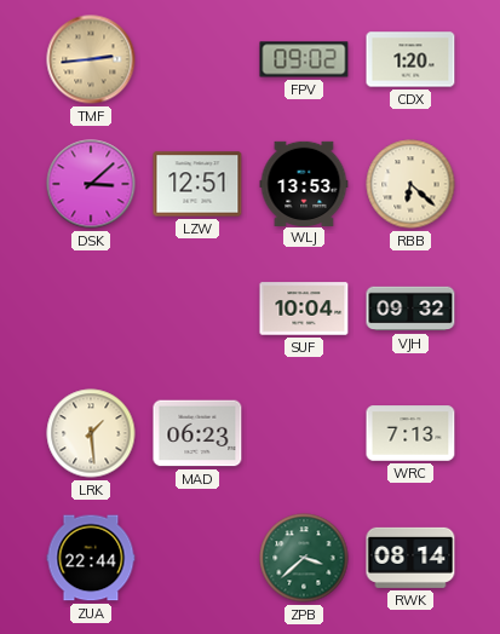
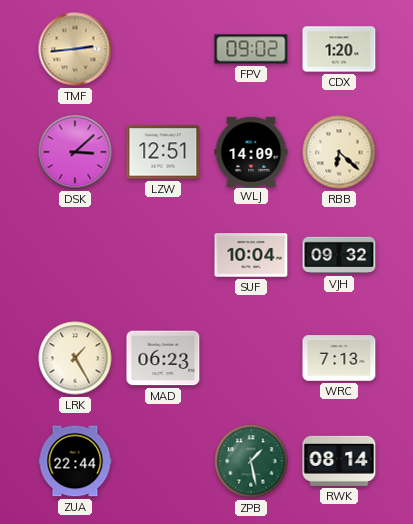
WLJ: 13:53 -> 14:09
LRK: 1:29 -> 1:25
ZPB: 3:38 -> 1:28
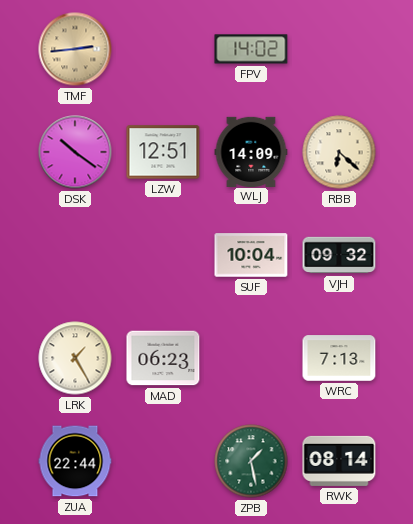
FPV: 09:02 -> 14:02
CDX: 1:20 -> none
DSK: 3:08 -> 10:21
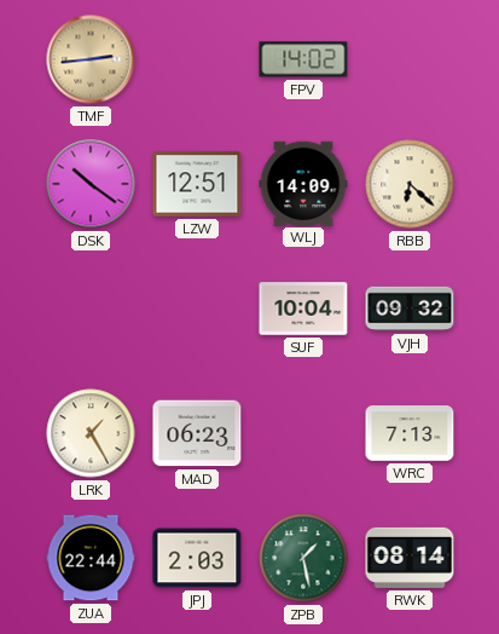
JPJ: none -> 2:03
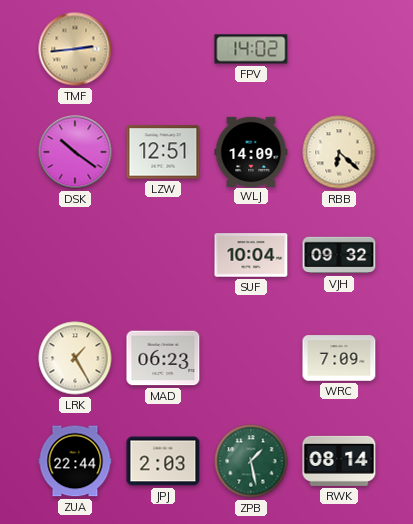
WRC: 7:13 -> 7:09
